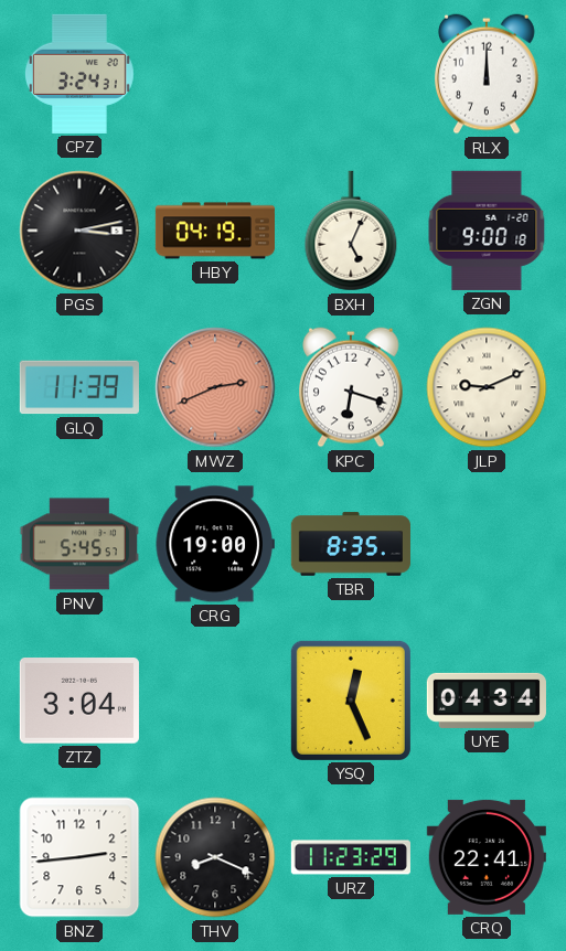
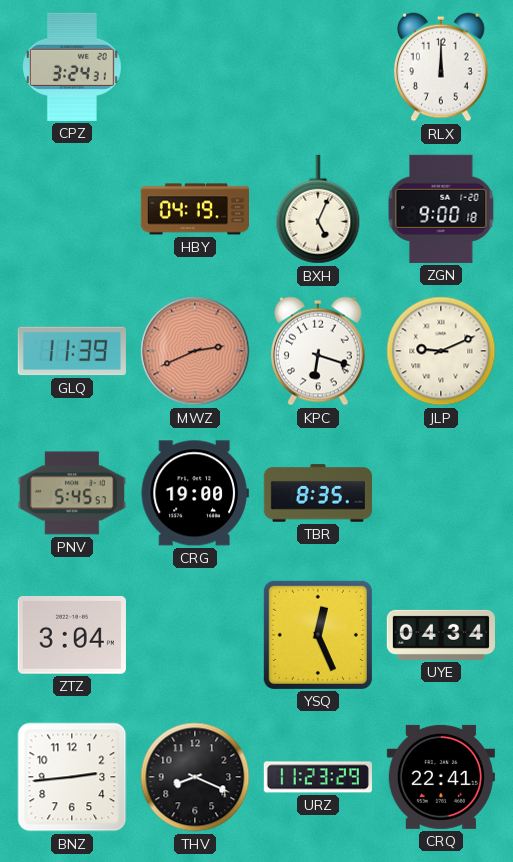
PGS: 3:13 -> none
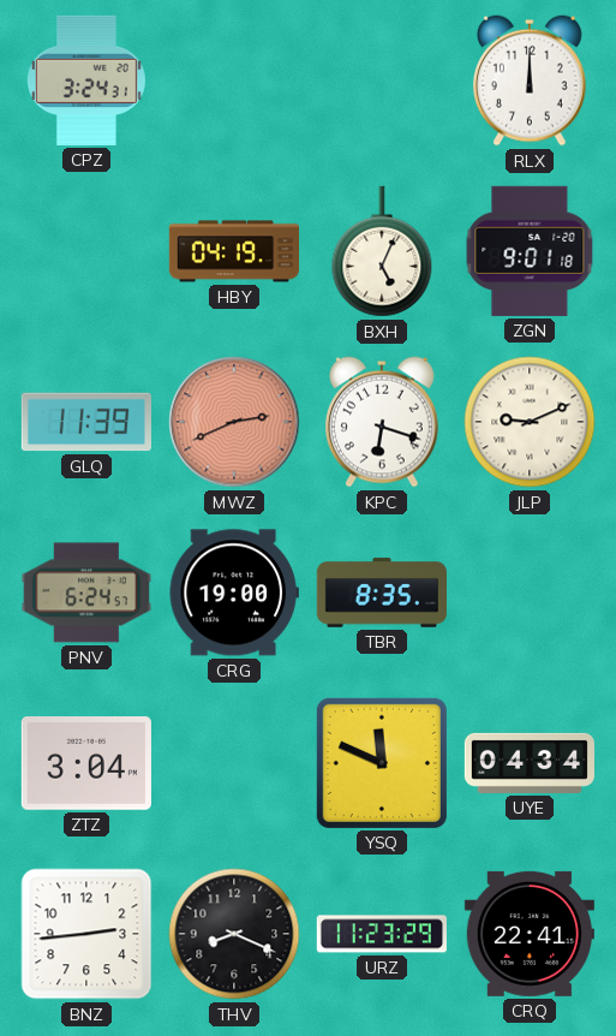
ZGN: 9:00 -> 9:01
PNV: 5:45 -> 6:24
YSQ: 12:26 -> 11:49
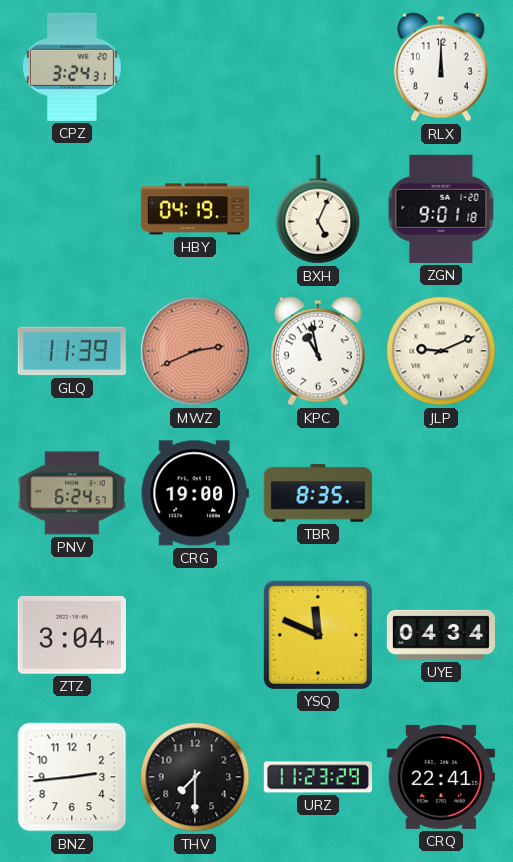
KPC: 6:18 -> 10:58
THV: 8:19 -> 7:30
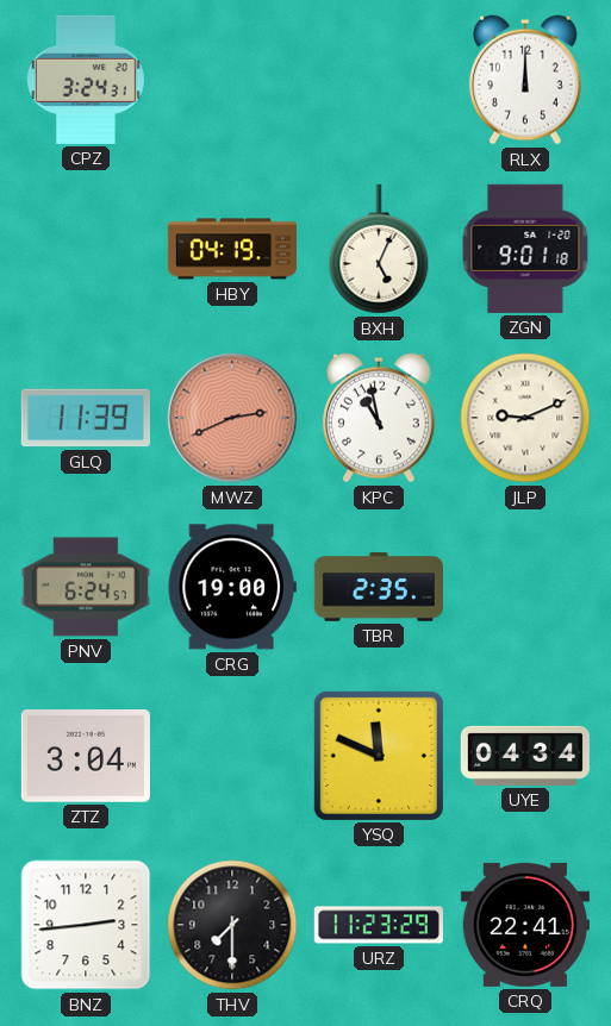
TBR: 8:35 -> 2:35
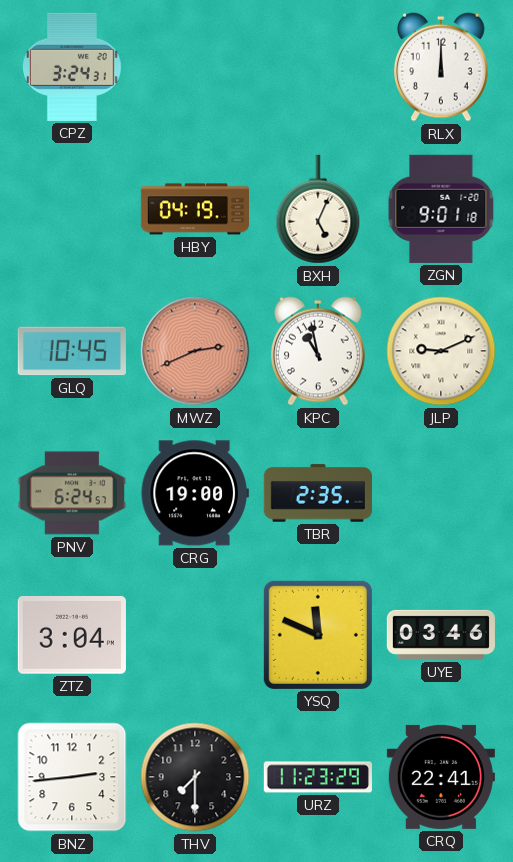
GLQ: 11:39 -> 10:45
UYE: 04:34 -> 03:46
